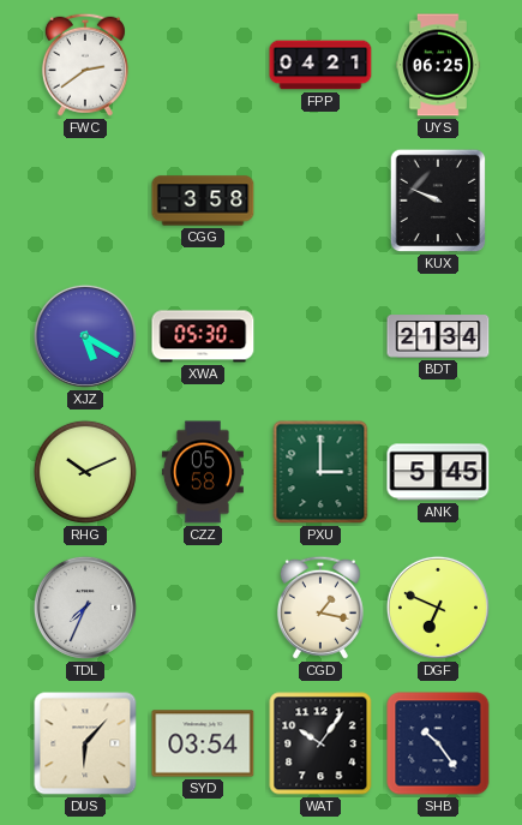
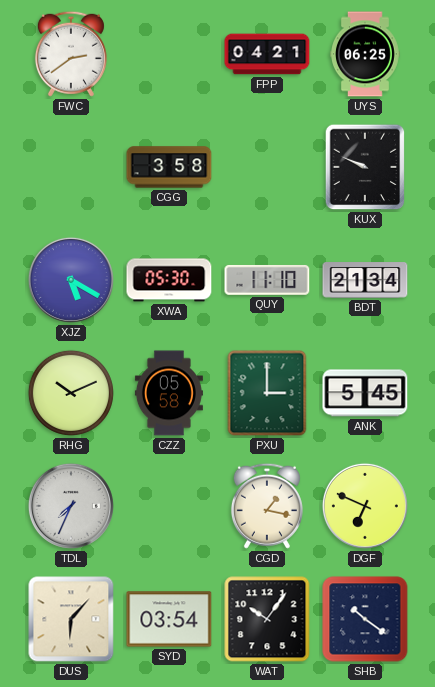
QUY: none -> 11:10
SHB: 10:24 -> 10:21
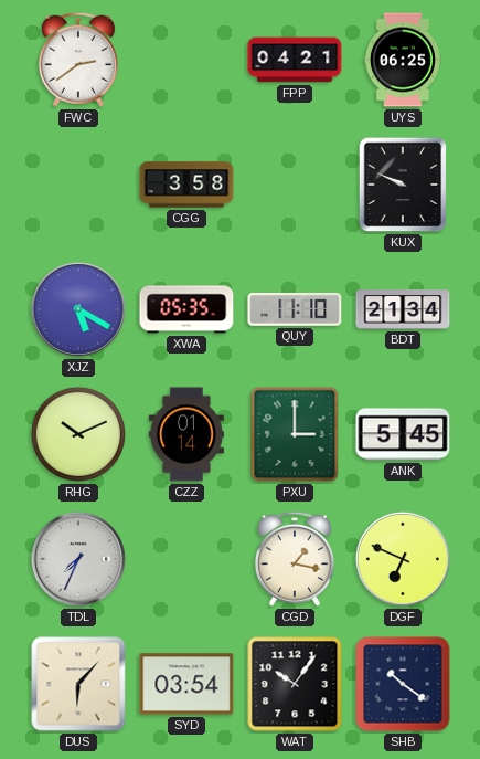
XWA: 05:30 -> 05:35
CZZ: 05:58 -> 01:14
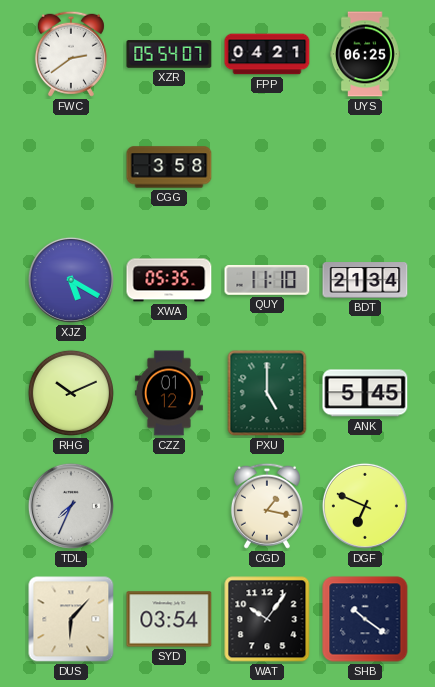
XZR: none -> 05:54
KUX: 9:49 -> none
CZZ: 01:14 -> 01:12
PXU: 3:00 -> 5:00
